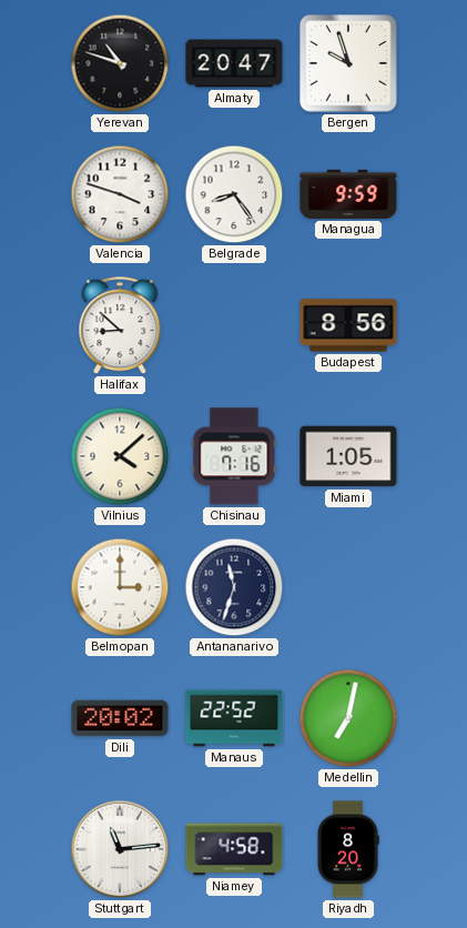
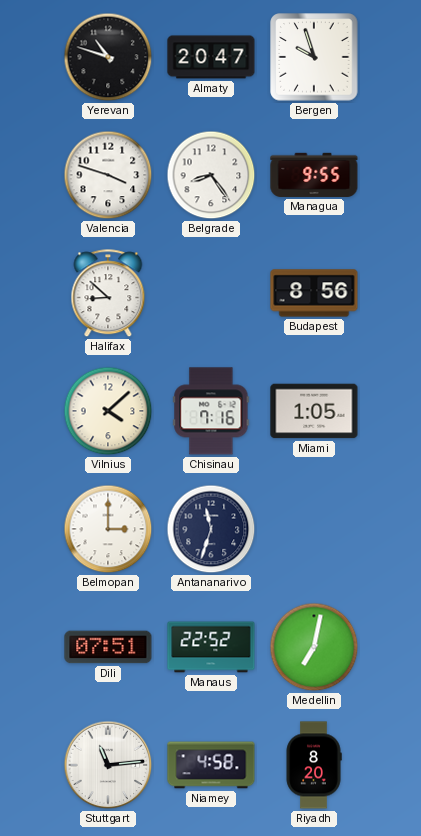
Managua: 9:59 -> 9:55
Dili: 20:02 -> 07:51
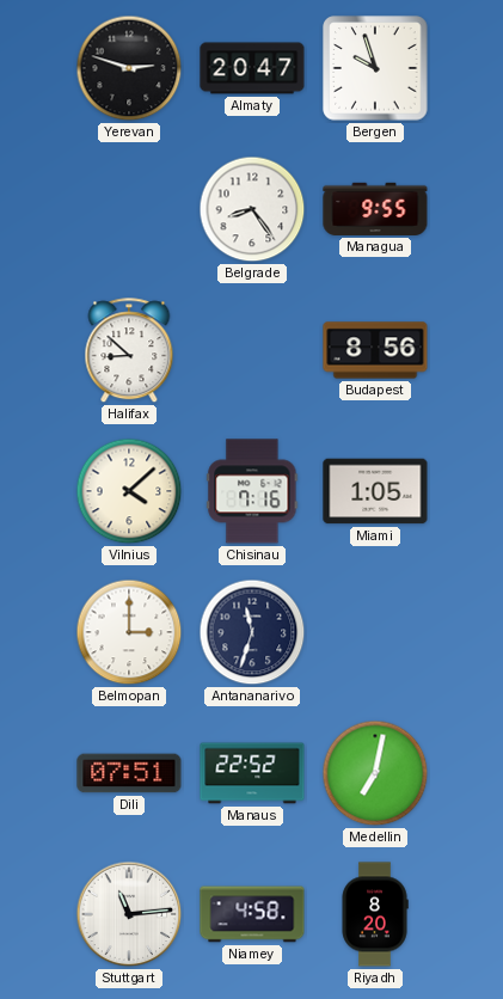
Yerevan: 10:48 -> 2:48
Valencia: 3:48 -> none
